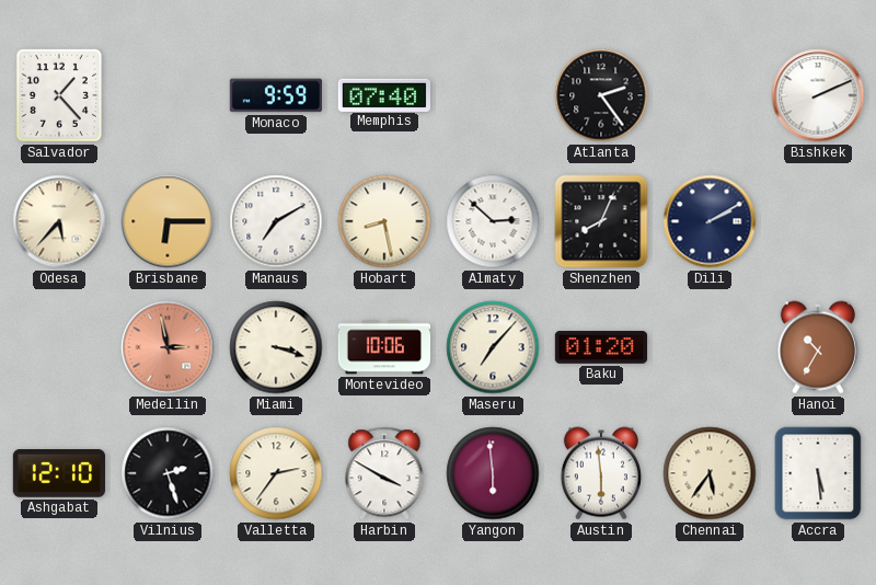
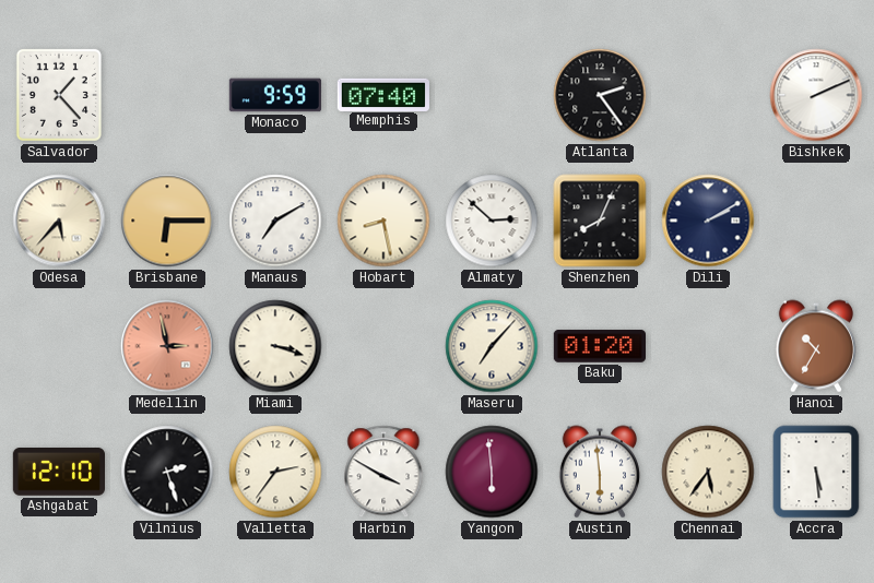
Montevideo: 10:06 -> none
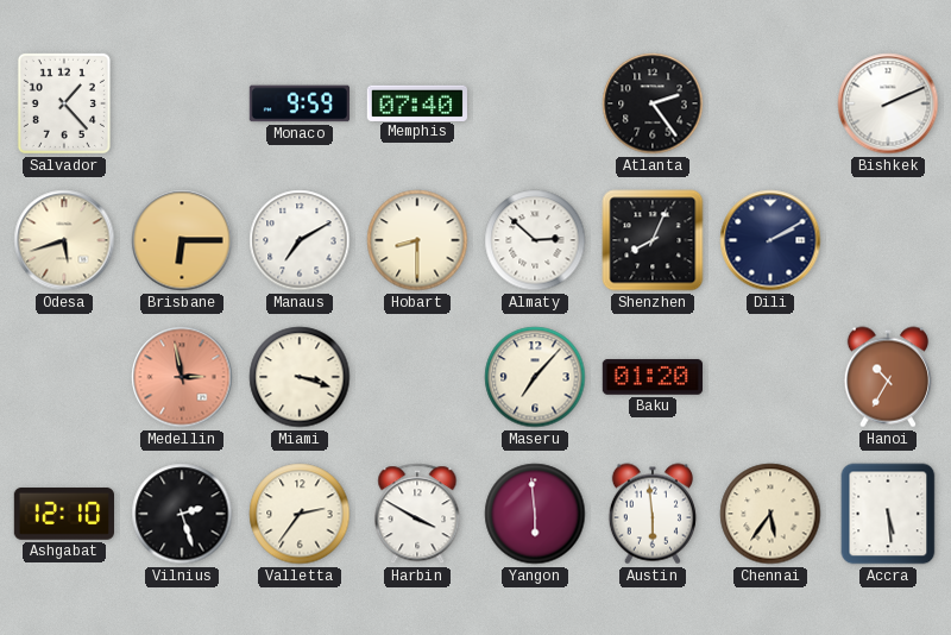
Odesa: 5:37 -> 5:42
Hobart: 8:28 -> 8:30
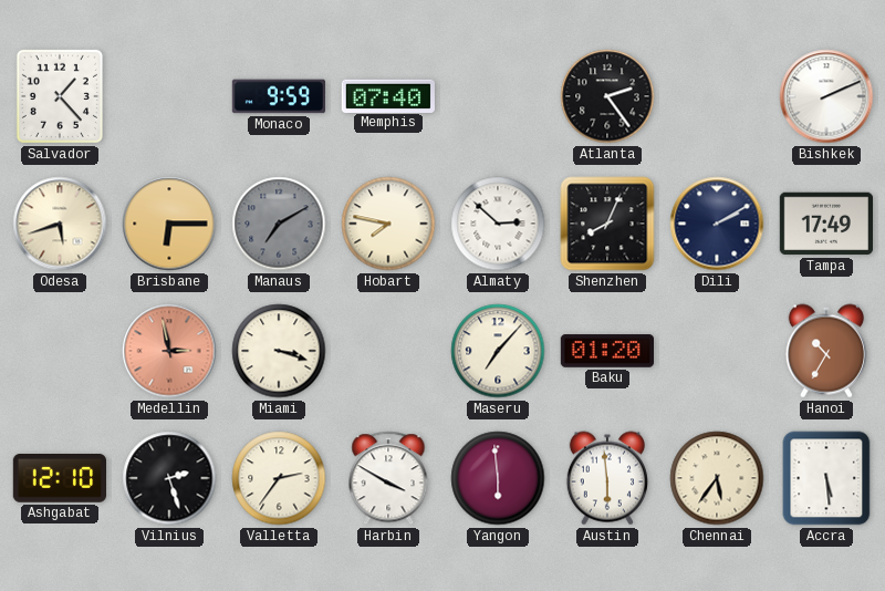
Manaus dial: white -> grey
Hobart: 8:30 -> 7:47
Tampa: none -> 17:49
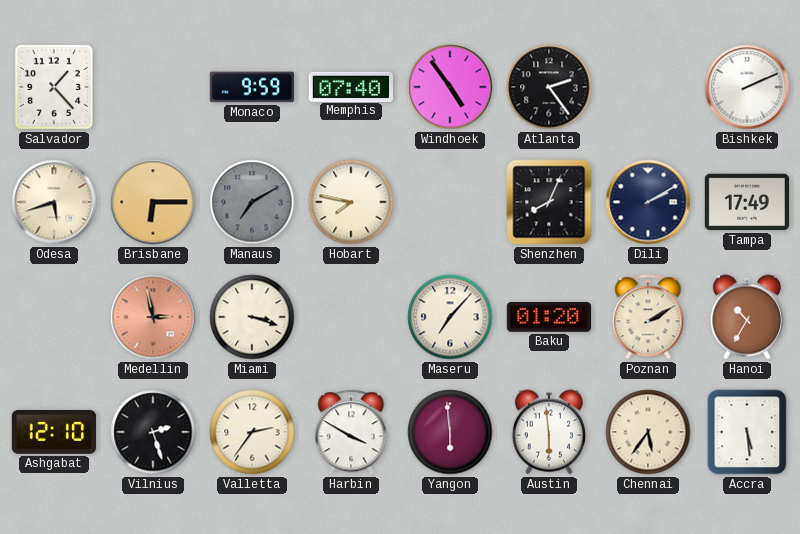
Windhoek: none -> 4:54
Almaty: 2:52 -> none
Poznan: none -> 2:10
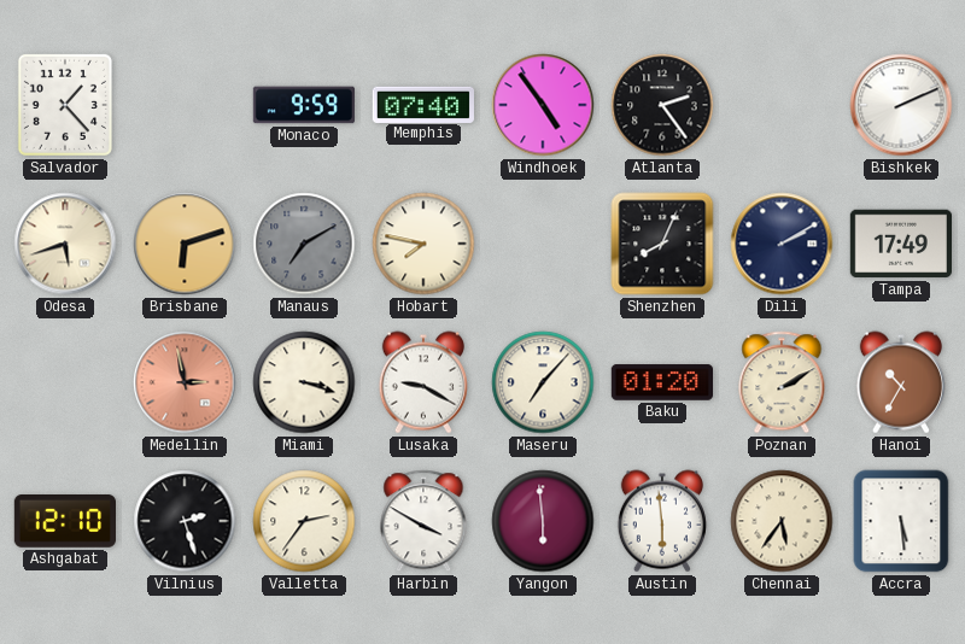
Brisbane: 6:15 -> 6:12
Lusaka: none -> 9:20
